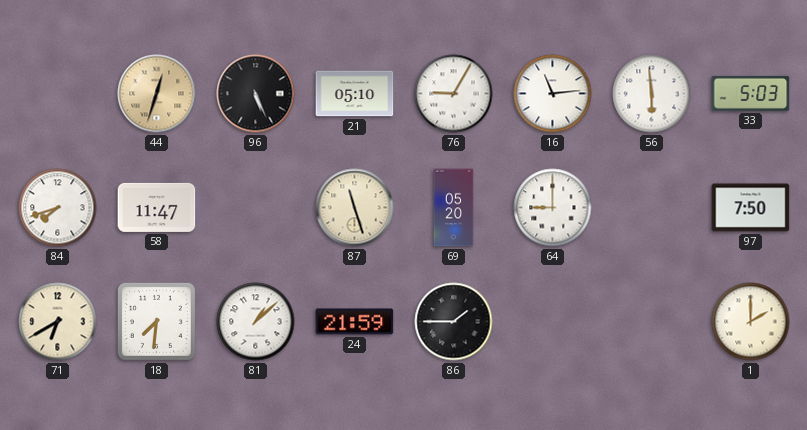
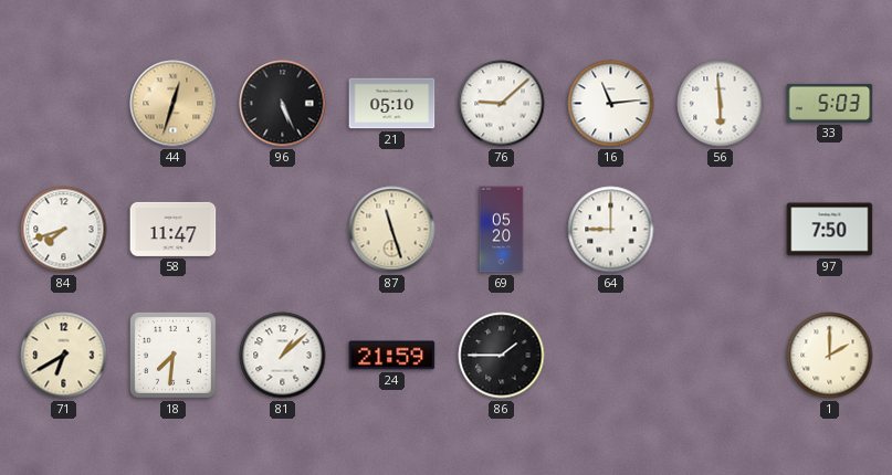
76: 9:05 -> 9:08
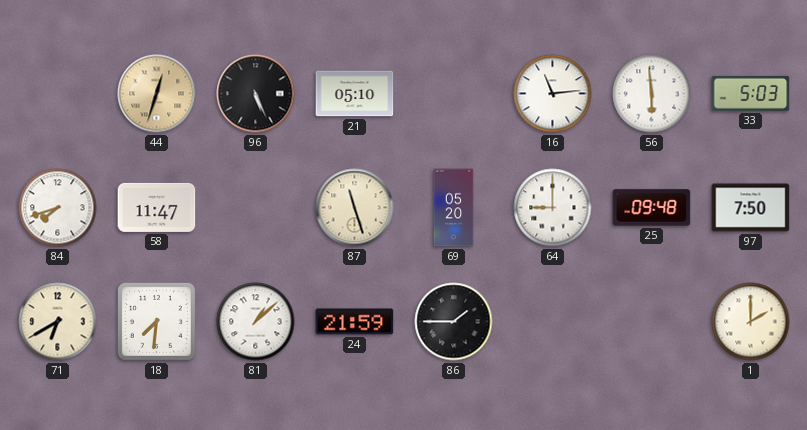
76: 9:08 -> none
25: none -> 09:48
